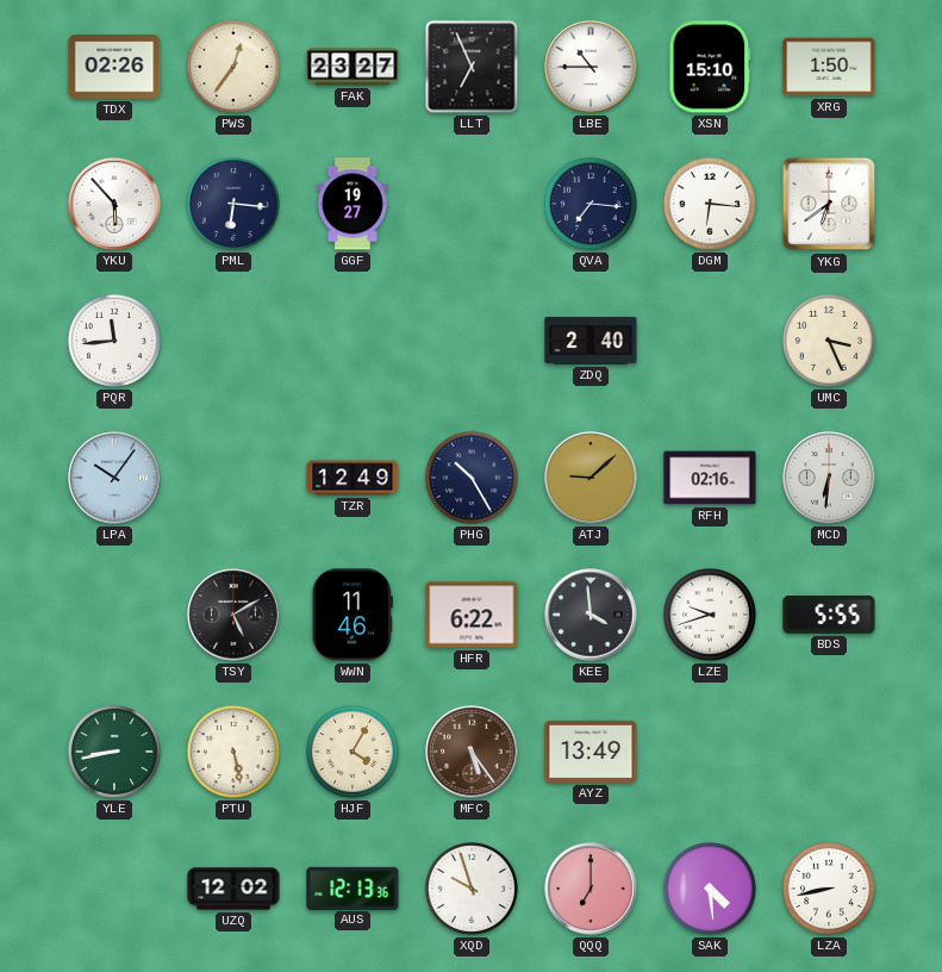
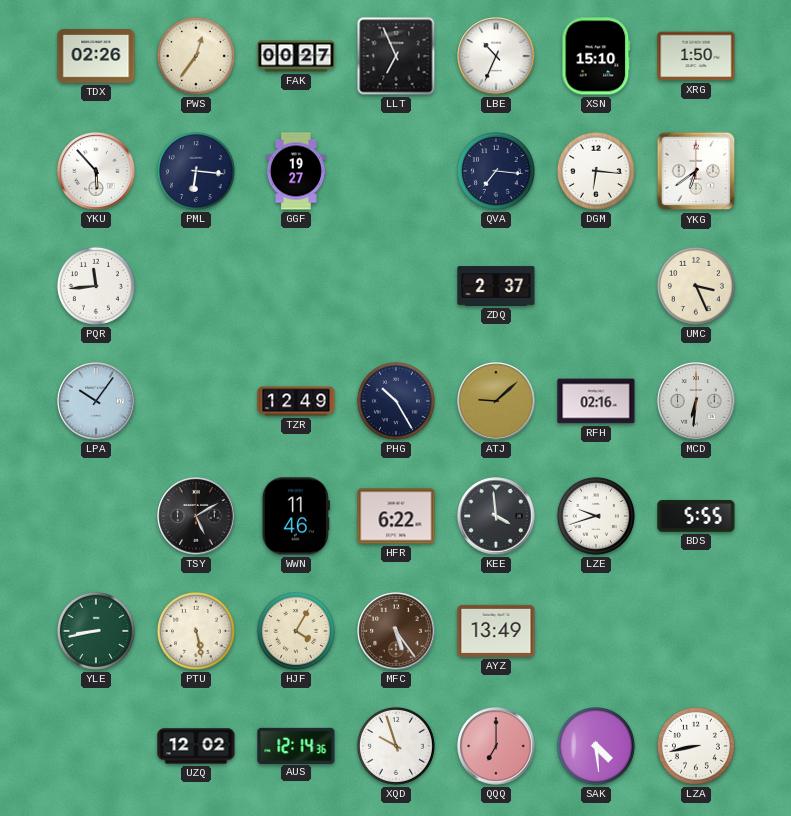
FAK: 23:27 -> 00:27
LBE: 10:45 -> 10:34
ZDQ: 2:40 -> 2:37
AUS: 12:13 -> 12:14
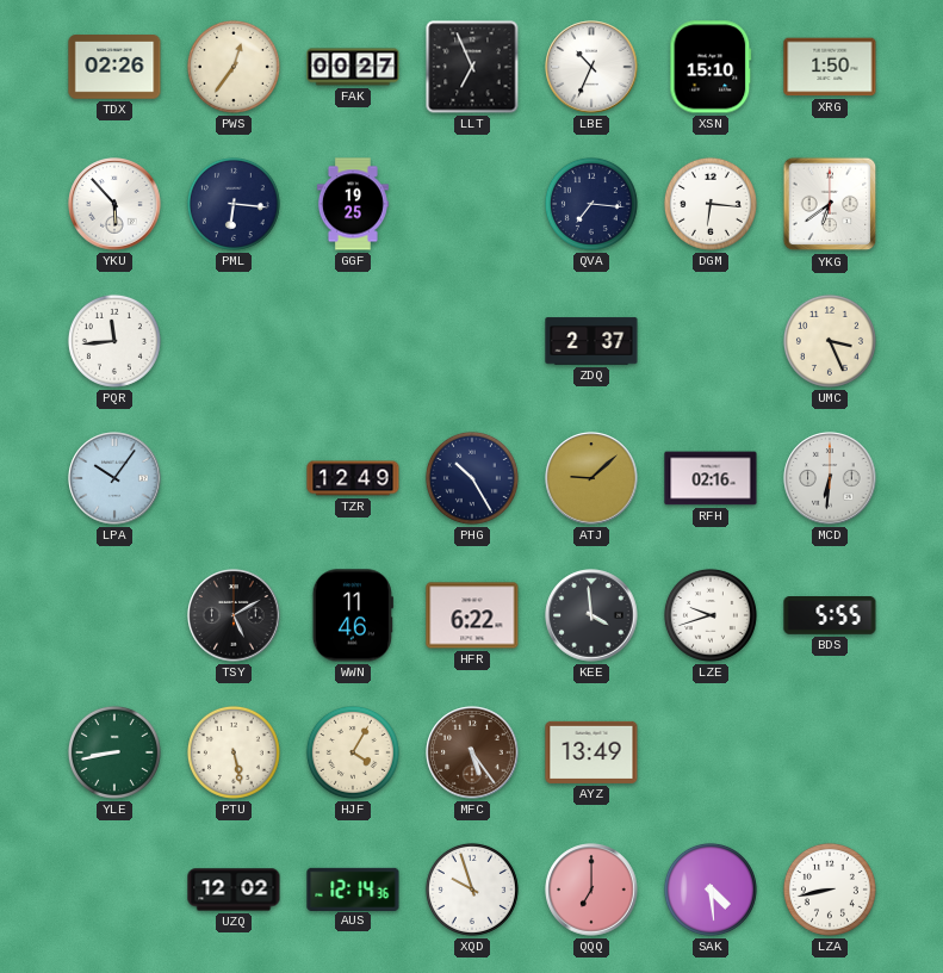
GGF: 19:27 -> 19:25
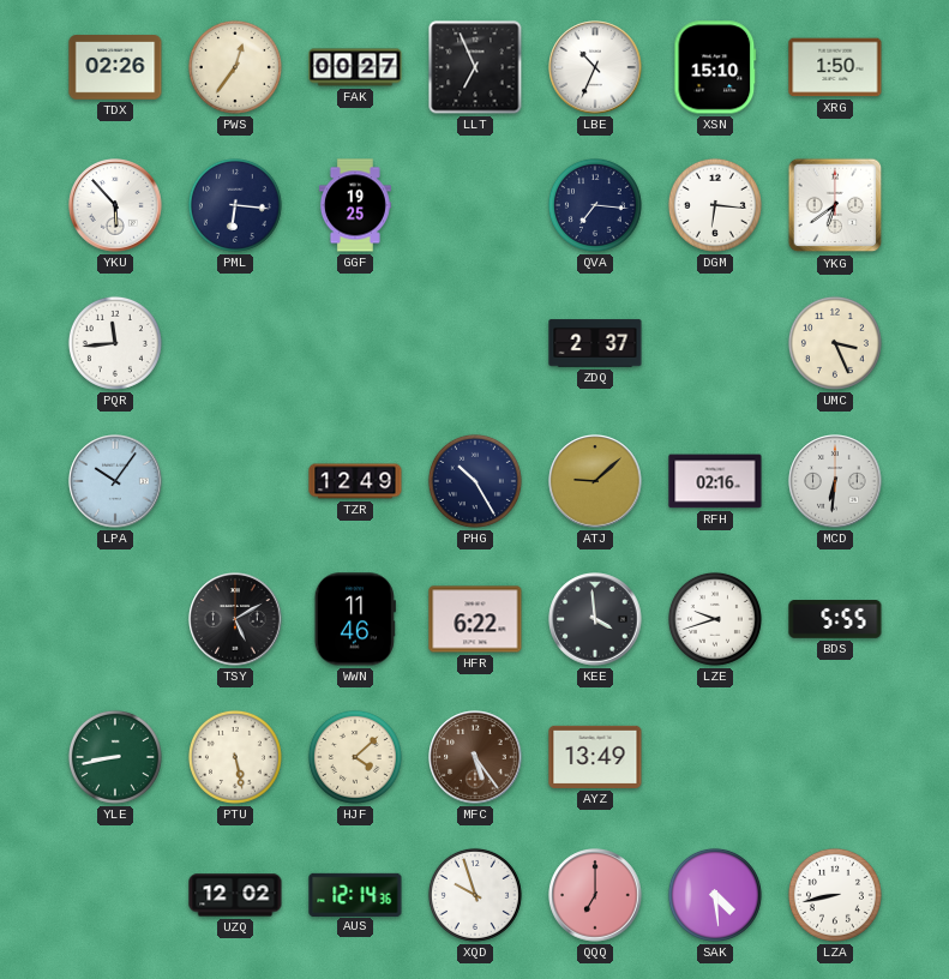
HJF: 4:05 -> 4:08
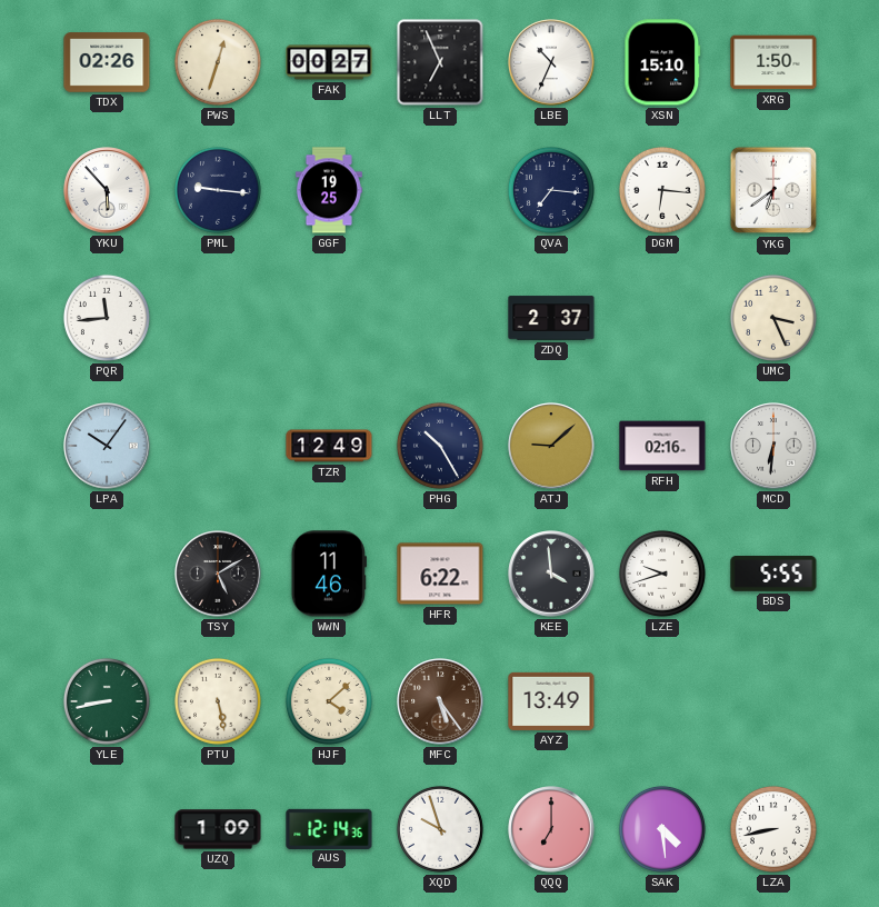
PWS: 12:36 -> 12:33
PML: 6:16 -> 9:16
UZQ: 12:02 -> 1:09
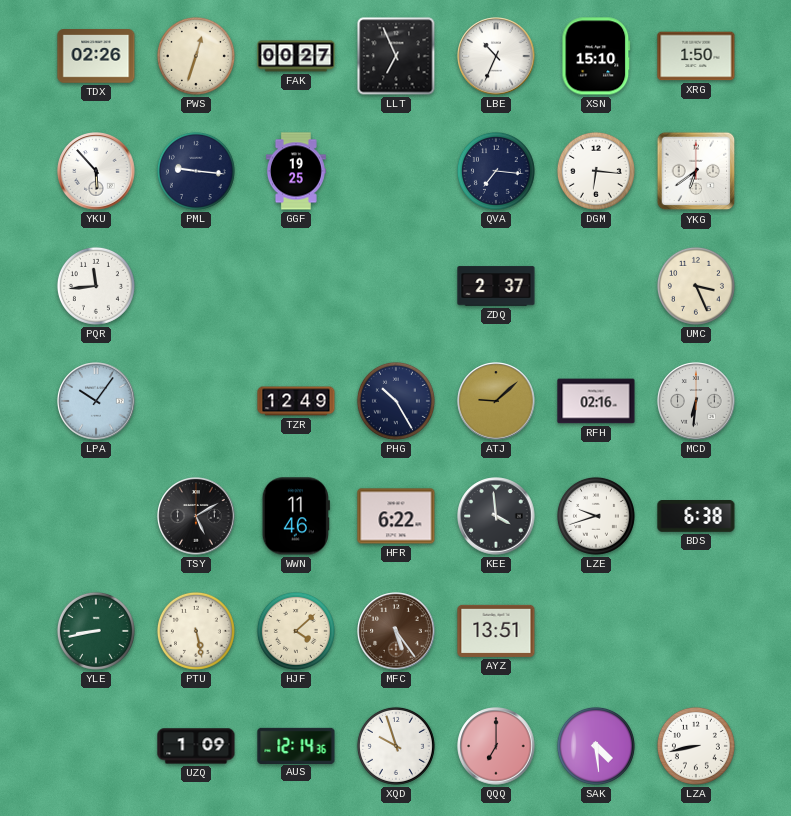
BDS: 5:55 -> 6:38
AYZ: 13:49 -> 13:51
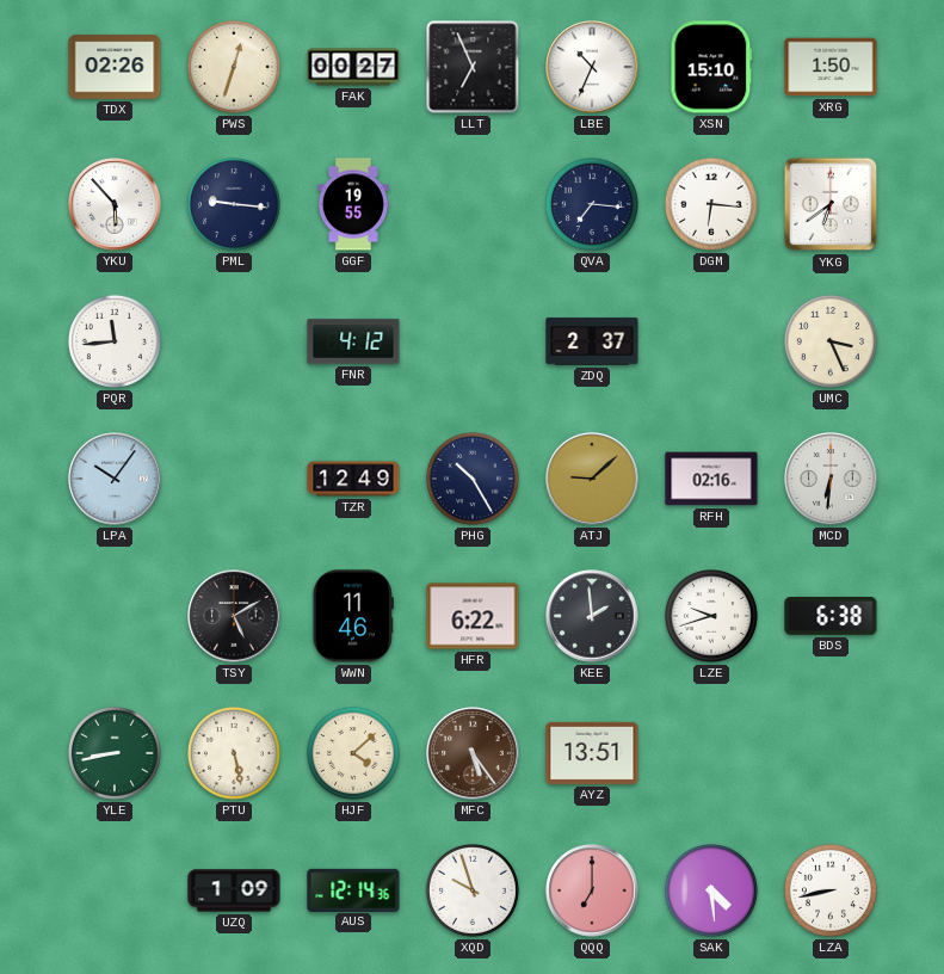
GGF: 19:25 -> 19:55
FNR: none -> 4:12
KEE: 3:59 -> 1:59
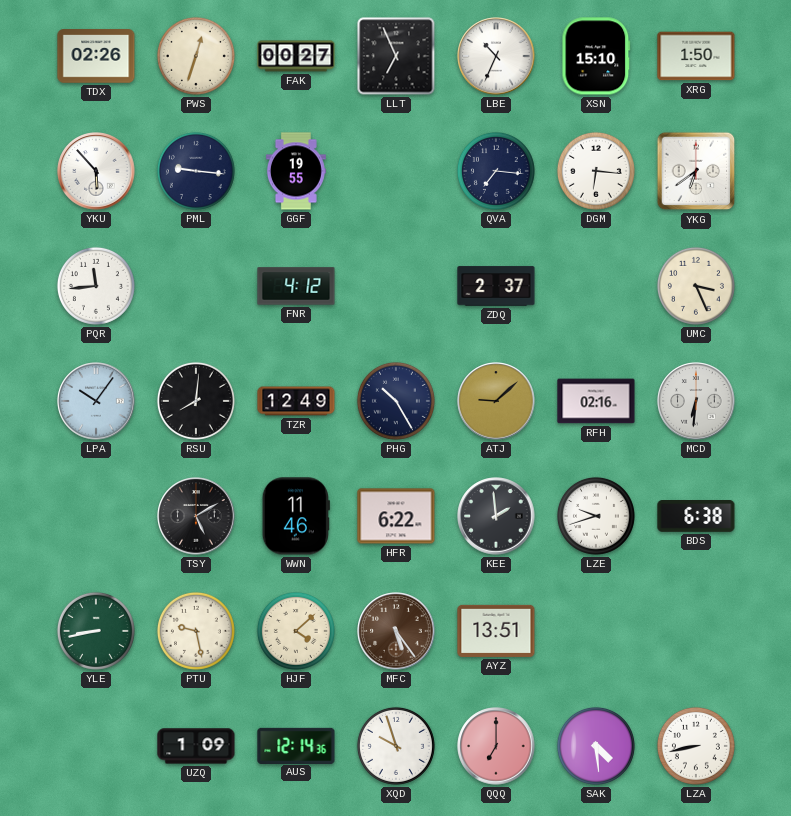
RSU: none -> 8:01
PTU: 5:28 -> 9:28
